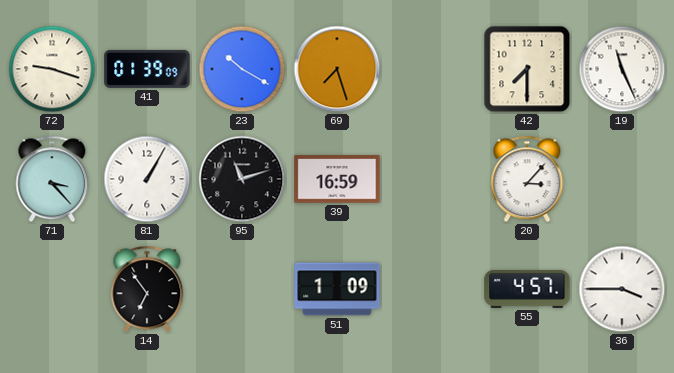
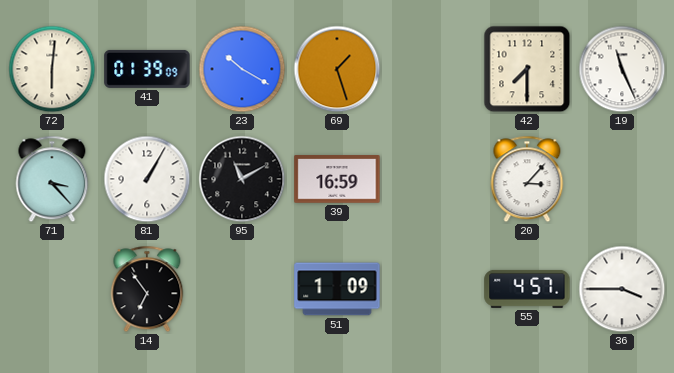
72: 9:18 -> 6:01
69: 7:27 -> 1:27
95: 11:12 -> 11:10
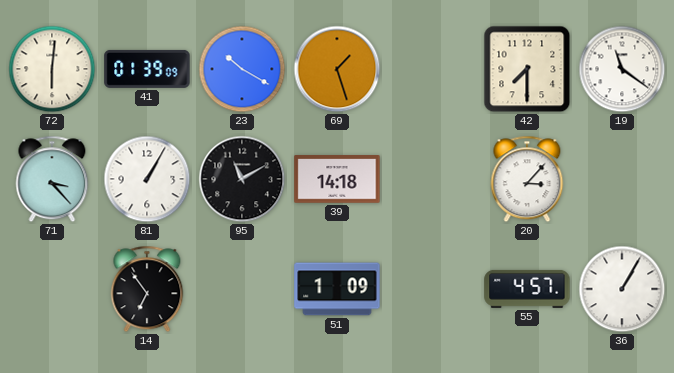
19: 11:26 -> 11:21
39: 16:59 -> 14:18
36: 3:45 -> 1:05
